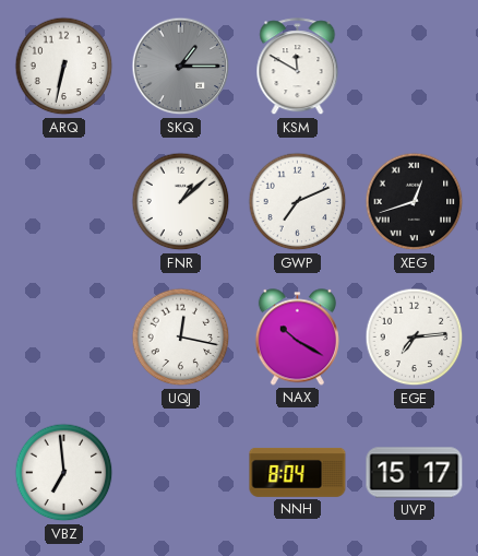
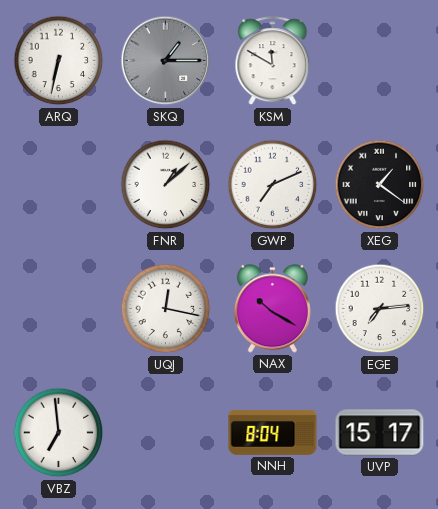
XEG: 12:42 -> 1:21
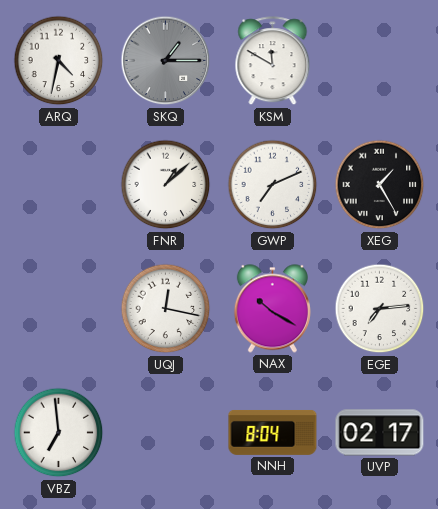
ARQ: 6:32 -> 4:32
XEG: 1:21 -> 1:25
UVP: 15:17 -> 02:17
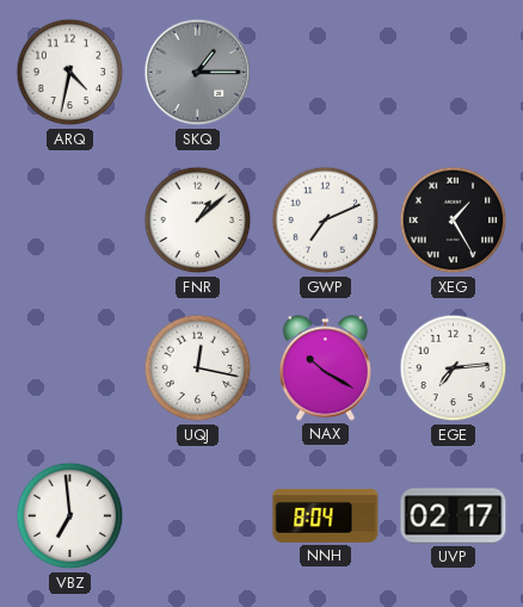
KSM: 11:50 -> none
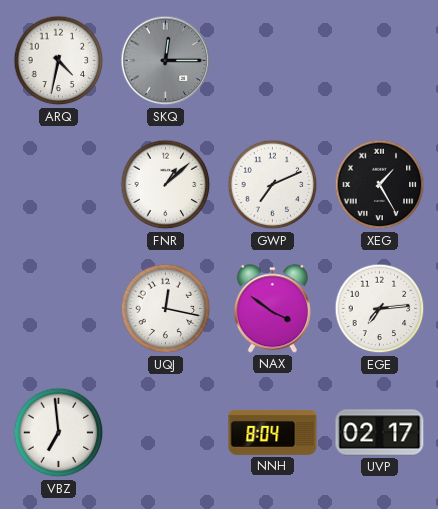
SKQ: 1:15 -> 12:15
NAX: 10:20 -> 3:51
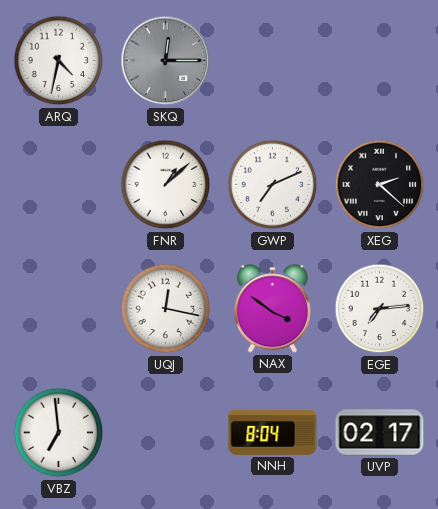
XEG: 1:25 -> 2:22
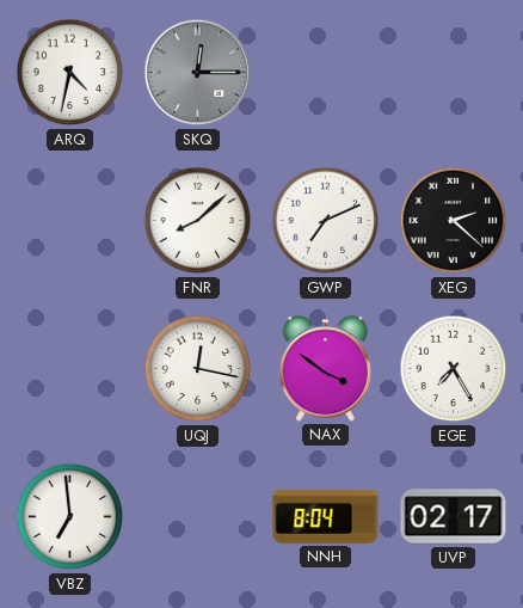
FNR: 1:08 -> 8:08
EGE: 7:14 -> 7:25
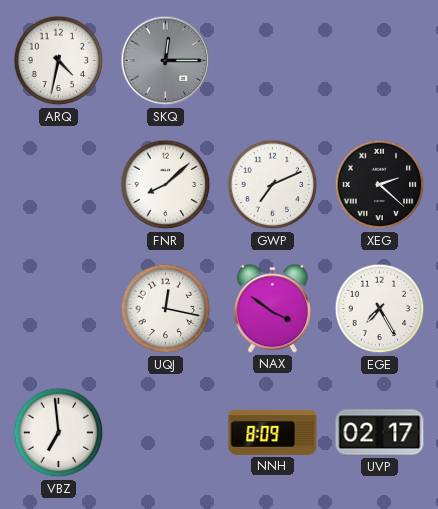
NNH: 8:04 -> 8:09
